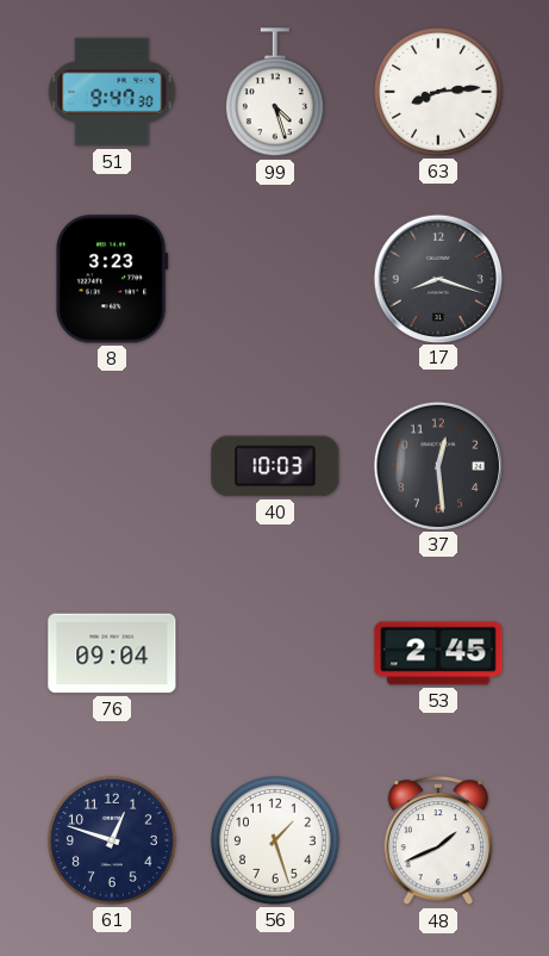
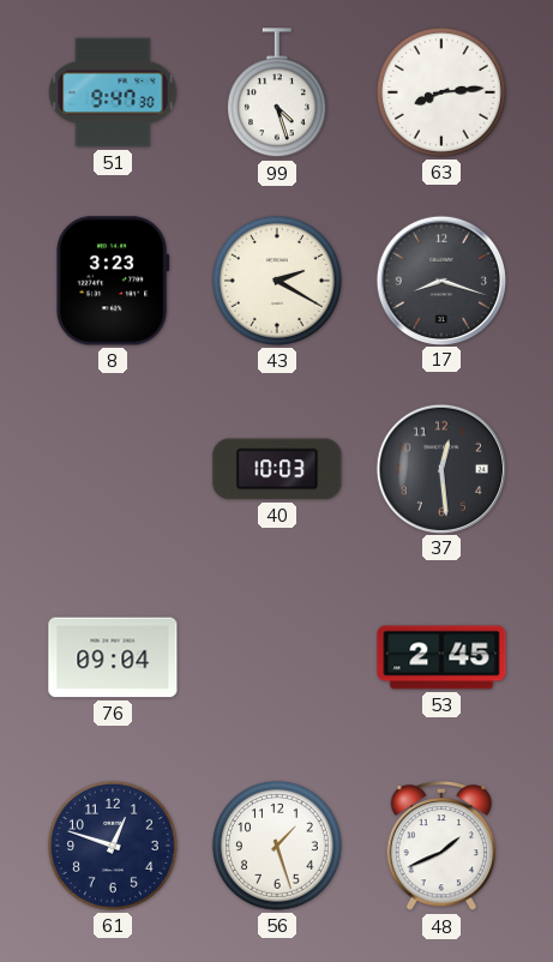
43: none -> 2:20
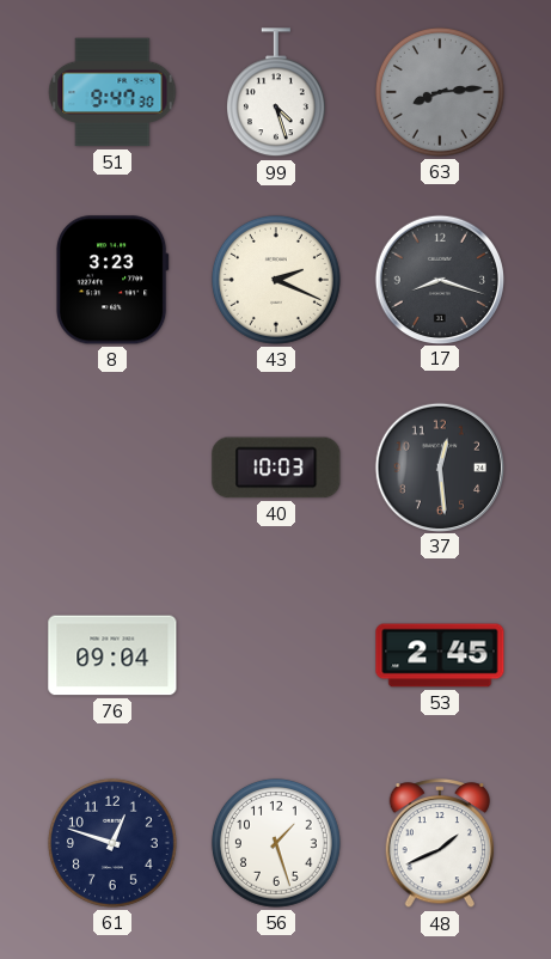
63 dial: white -> grey
43: 2:20 -> 2:19
